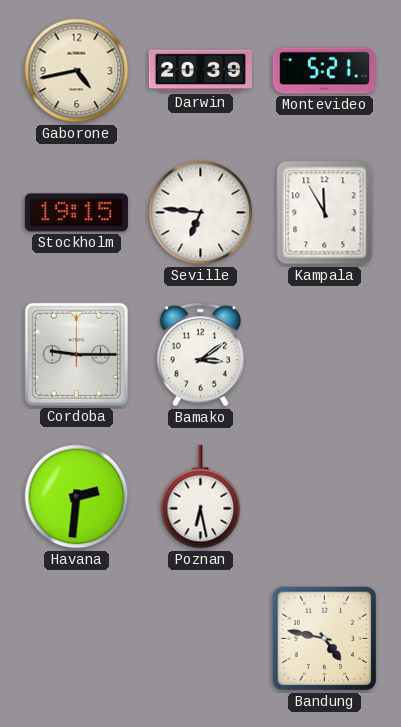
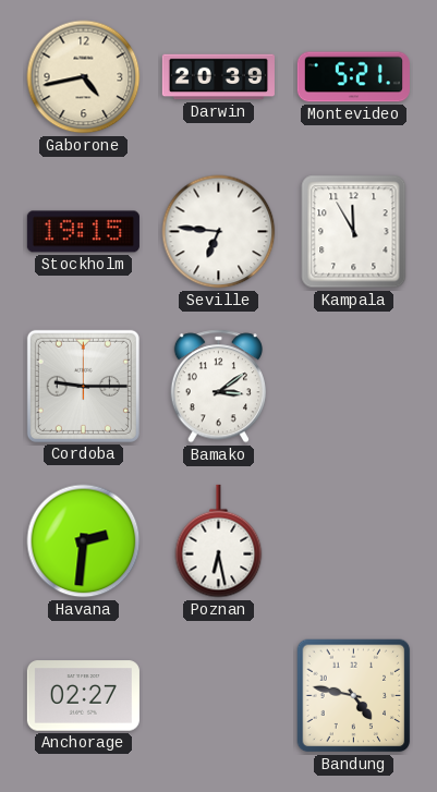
Anchorage: none -> 02:27
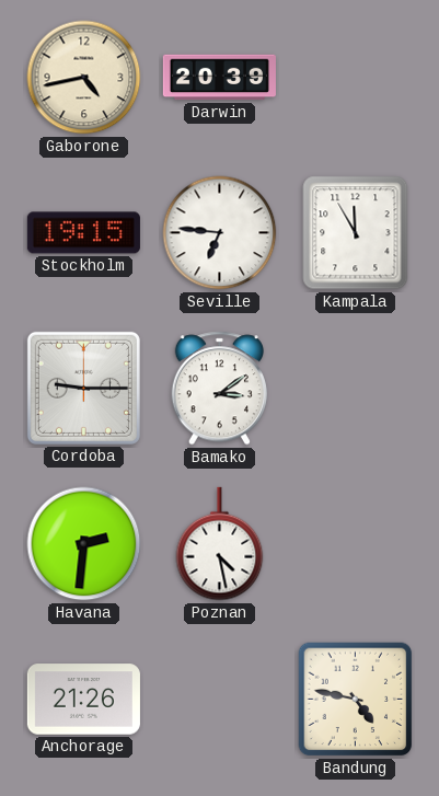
Montevideo: 5:21 -> none
Poznan: 6:28 -> 4:28
Anchorage: 02:27 -> 21:26
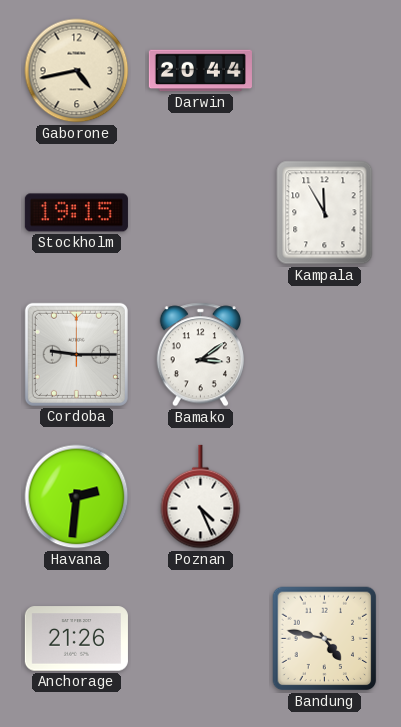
Darwin: 20:39 -> 20:44
Seville: 6:46 -> none
Poznan: 4:28 -> 4:26
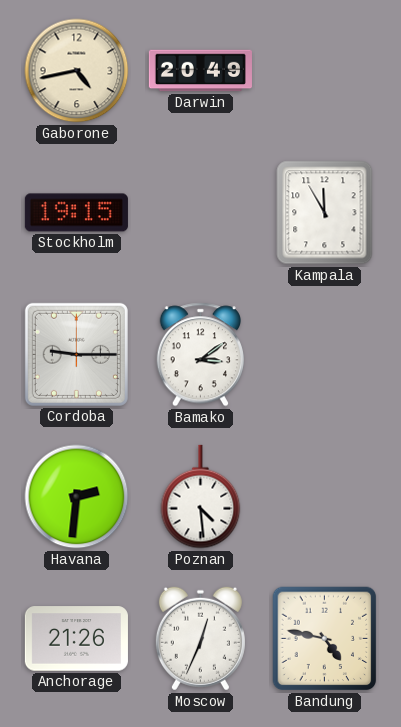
Darwin: 20:44 -> 20:49
Poznan: 4:26 -> 4:29
Moscow: none -> 12:34
